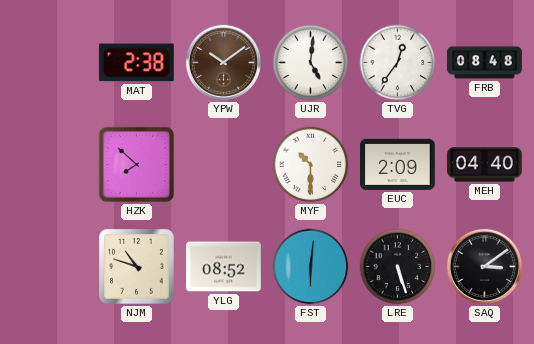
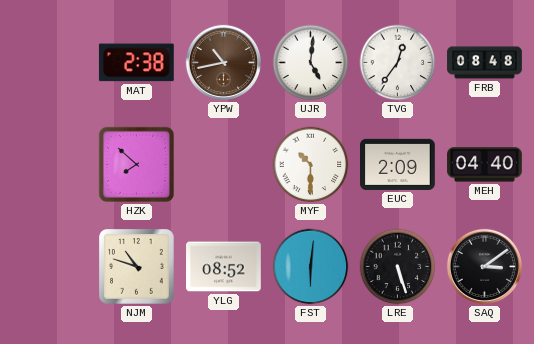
YPW: 10:09 -> 10:43
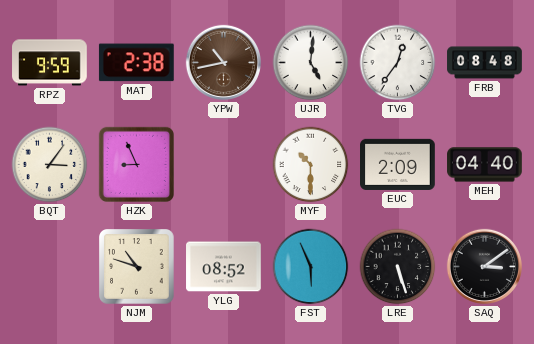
RPZ: none -> 9:59
BQT: none -> 3:06
HZK: 7:52 -> 8:56
FST: 6:01 -> 5:56
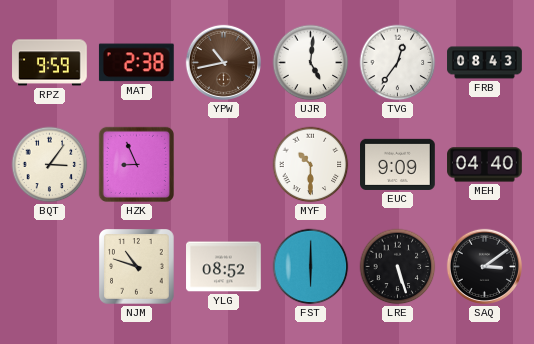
FRB: 08:48 -> 08:43
EUC: 2:09 -> 9:09
FST: 5:56 -> 6:00
